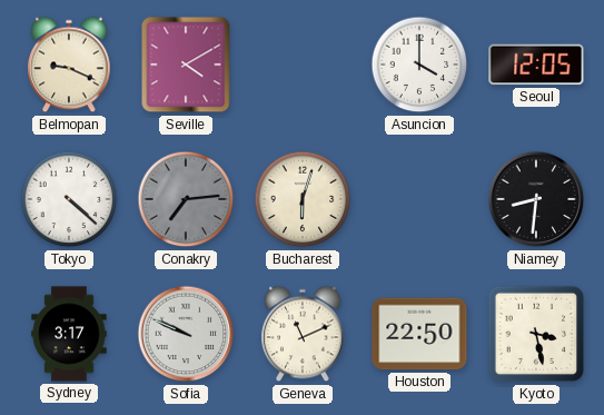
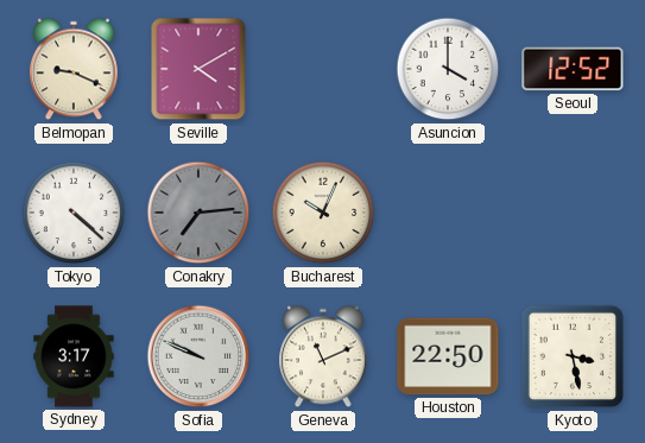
Seoul: 12:05 -> 12:52
Bucharest: 6:03 -> 10:04
Niamey: 8:31 -> none
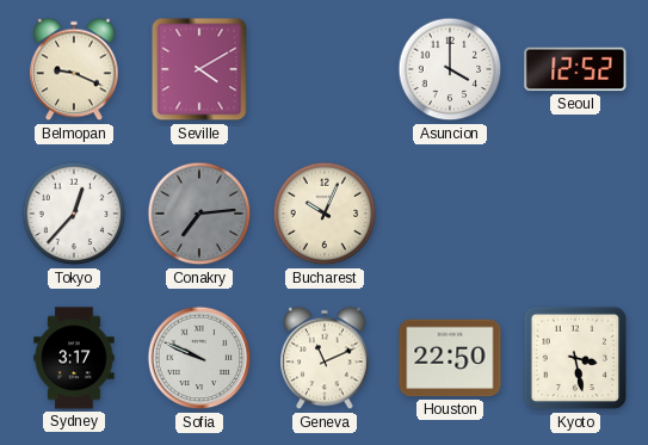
Tokyo: 4:22 -> 12:37
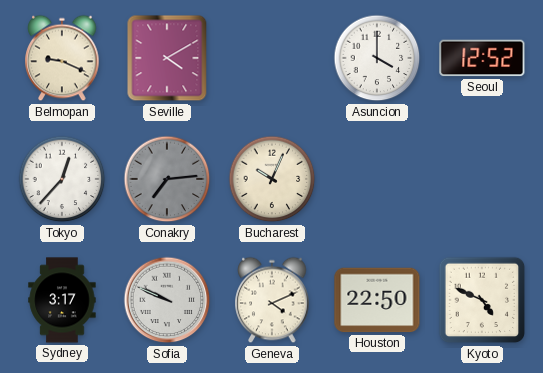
Geneva: 11:11 -> 4:11
Kyoto: 3:28 -> 4:49
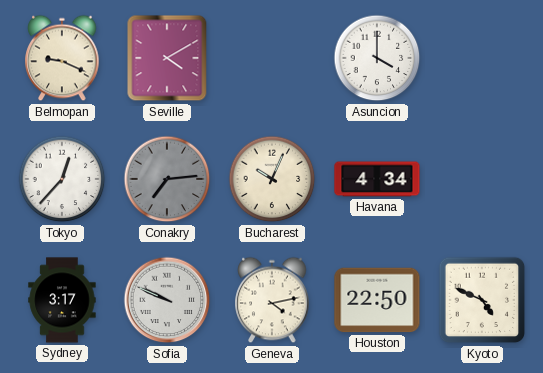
Seoul: 12:52 -> none
Havana: none -> 4:34
Geneva: 4:11 -> 4:13
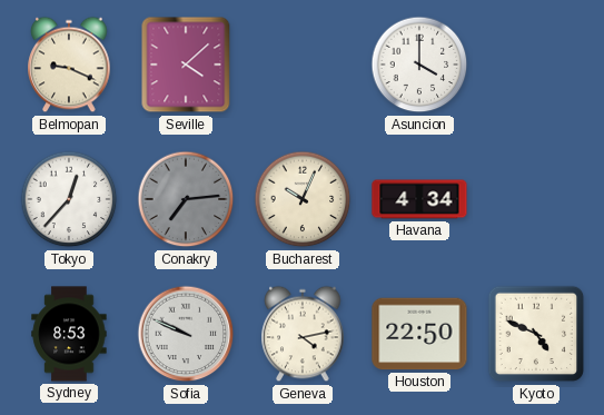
Seville: 4:10 -> 4:08
Sydney: 3:17 -> 8:53
